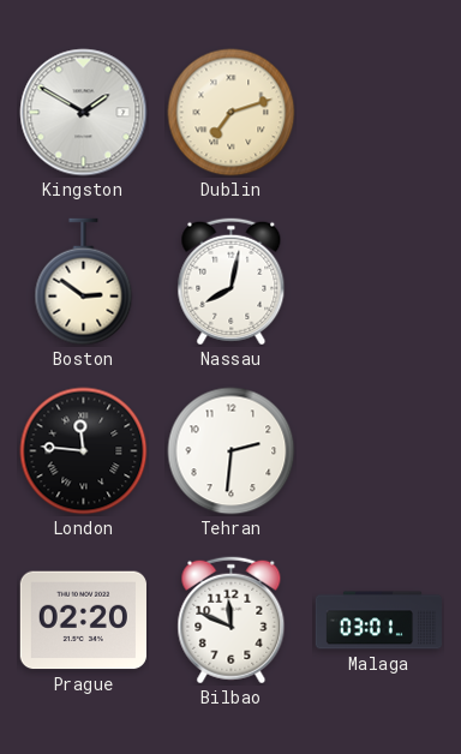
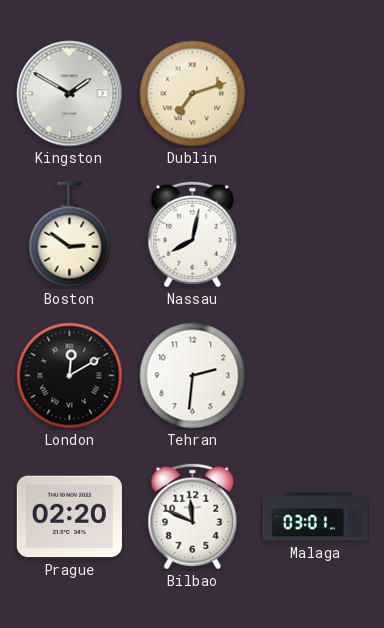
London: 11:46 -> 12:10
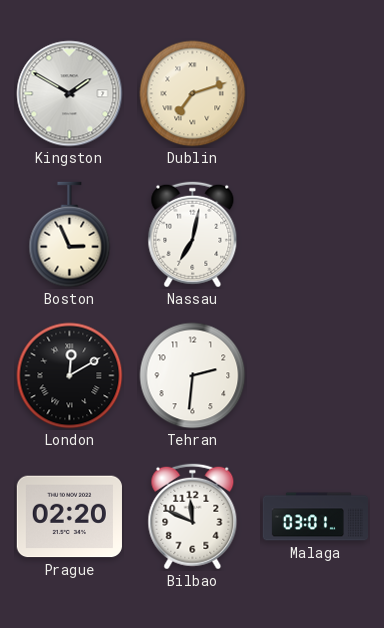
Boston: 2:51 -> 2:56
Nassau: 8:02 -> 7:02
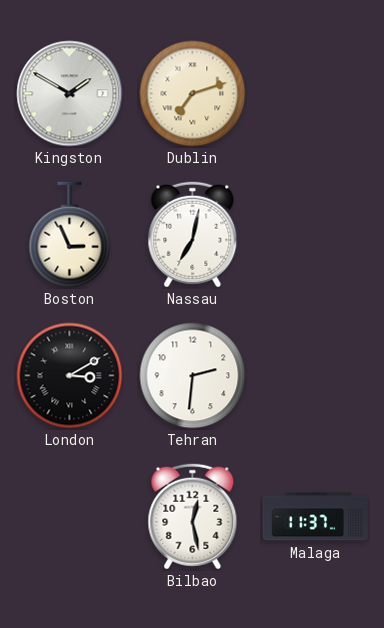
London: 12:10 -> 3:10
Prague: 02:20 -> none
Bilbao: 11:49 -> 12:28
Malaga: 03:01 -> 11:37
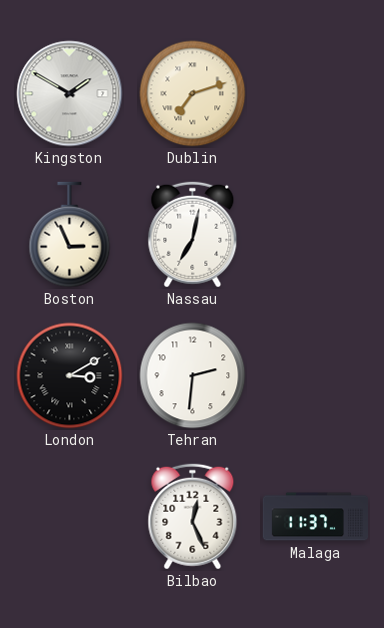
Bilbao: 12:28 -> 12:26
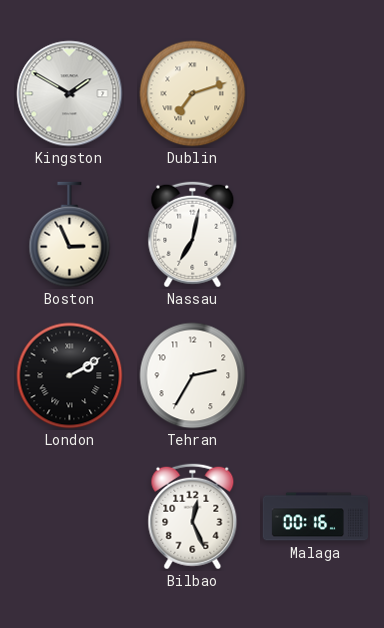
London: 3:10 -> 2:10
Tehran: 2:31 -> 2:35
Malaga: 11:37 -> 00:16
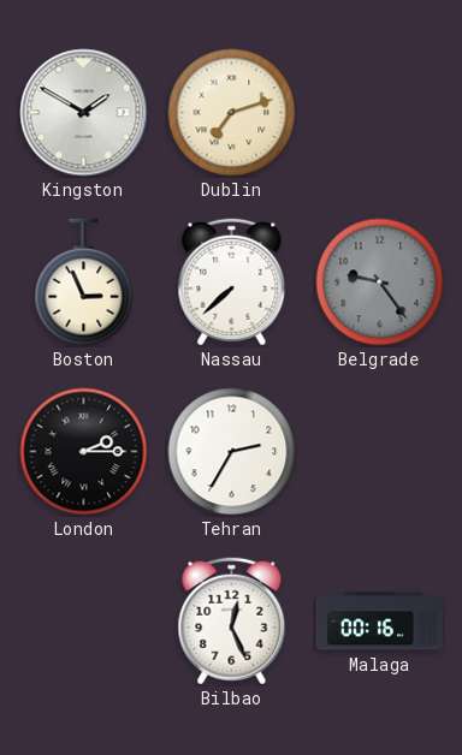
Nassau: 7:02 -> 7:38
Belgrade: none -> 9:24
London: 2:10 -> 2:15
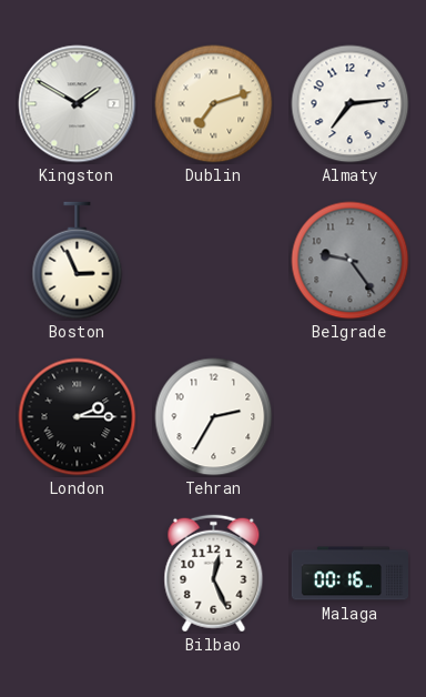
Almaty: none -> 7:14
Nassau: 7:38 -> none
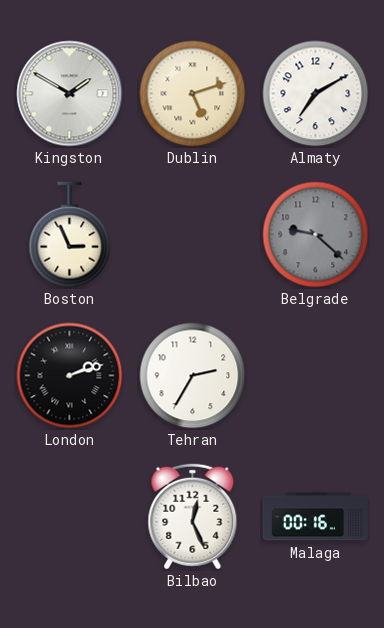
Dublin: 7:12 -> 5:12
Almaty: 7:14 -> 7:10
Belgrade: 9:24 -> 9:22
London: 2:15 -> 2:12
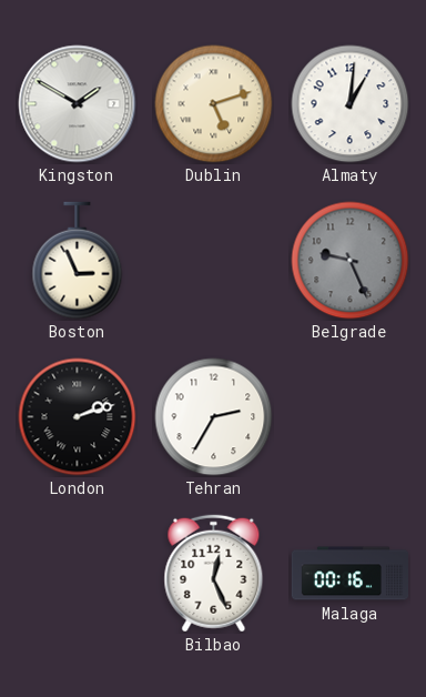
Almaty: 7:10 -> 1:01
Belgrade: 9:22 -> 9:26
